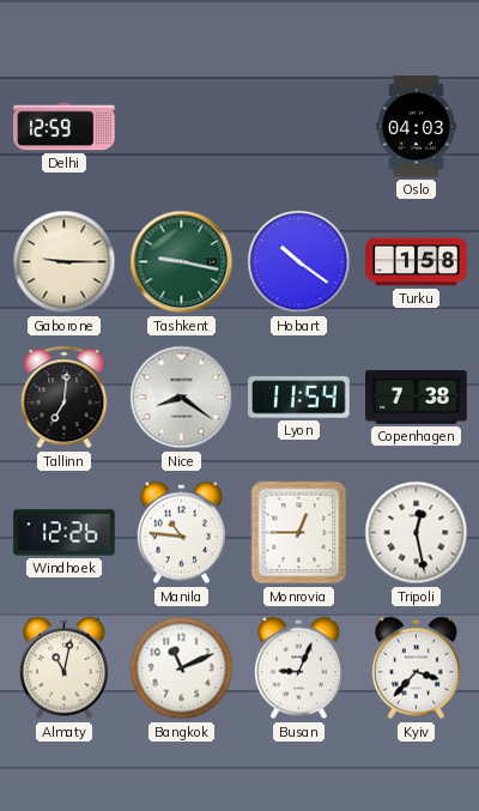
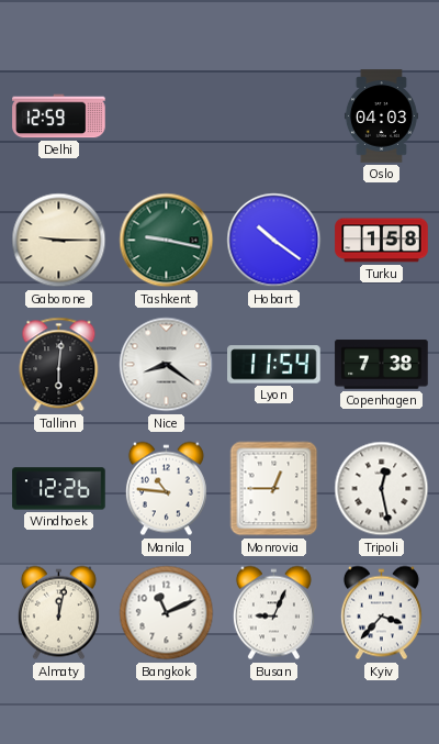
Tallinn: 7:01 -> 6:01
Almaty: 11:02 -> 12:02
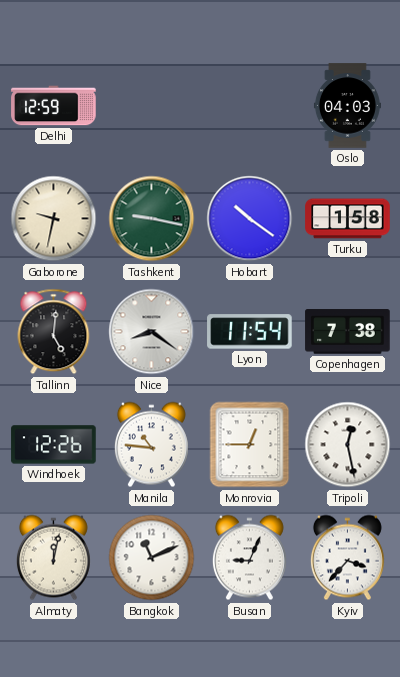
Gaborone: 9:15 -> 9:32
Tallinn: 6:01 -> 5:01
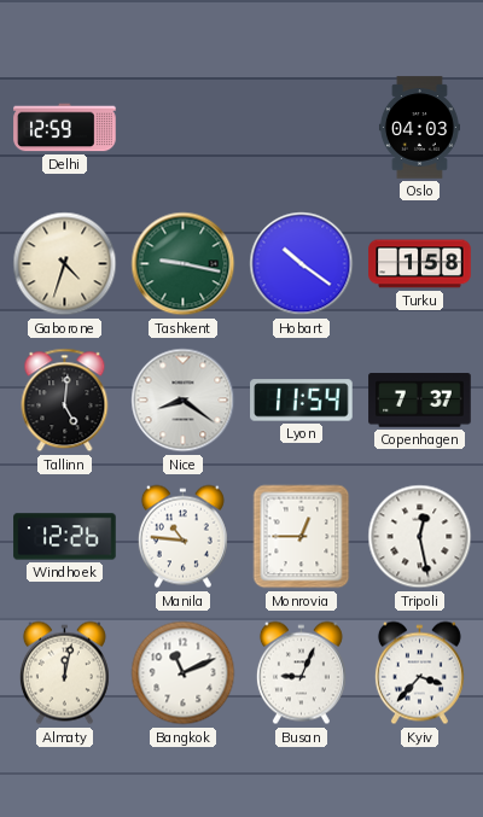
Gaborone: 9:32 -> 4:33
Copenhagen: 7:38 -> 7:37
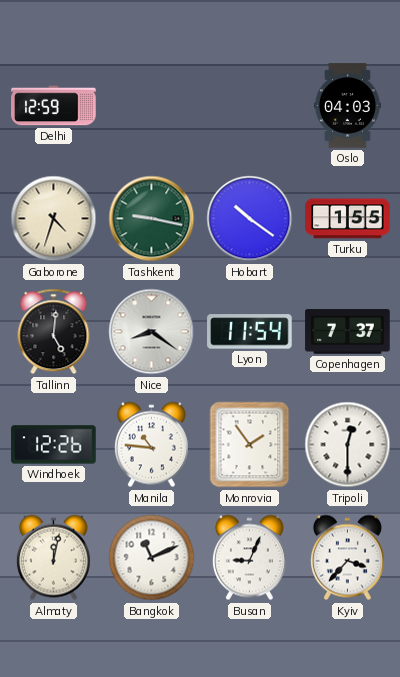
Turku: 1:58 -> 1:55
Monrovia: 12:45 -> 1:54
Tripoli: 12:28 -> 12:30
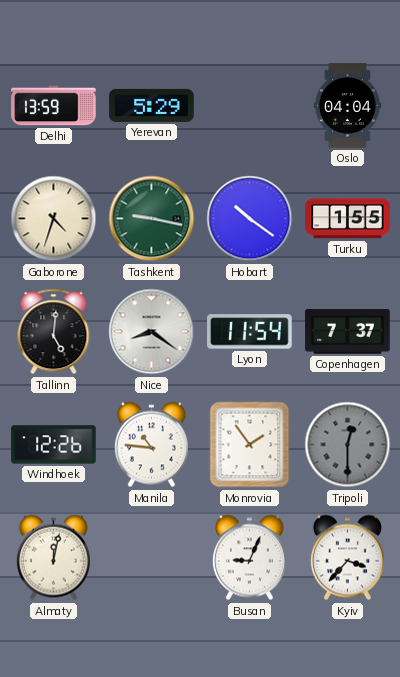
Delhi: 12:59 -> 13:59
Yerevan: none -> 5:29
Oslo: 04:03 -> 04:04
Tripoli dial: white -> grey
Bangkok: 11:11 -> none
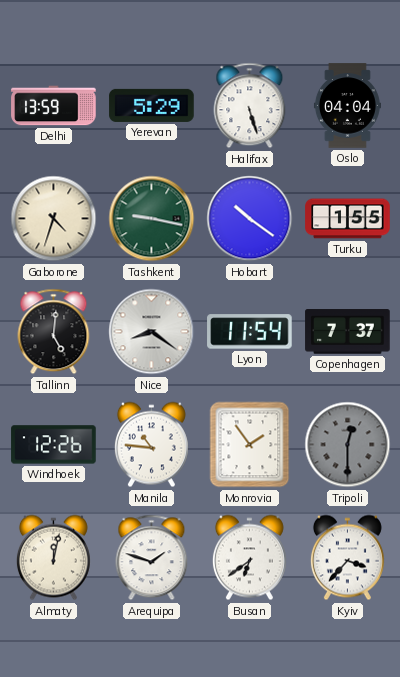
Halifax: none -> 5:27
Arequipa: none -> 1:48
Busan: 9:04 -> 6:39
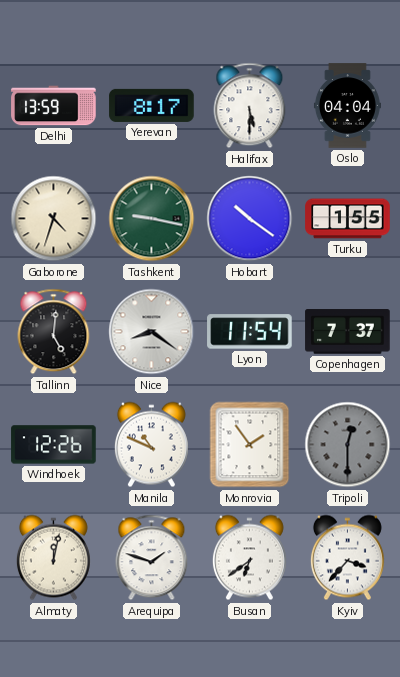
Yerevan: 5:29 -> 8:17
Halifax: 5:27 -> 5:30
Manila: 10:46 -> 10:49
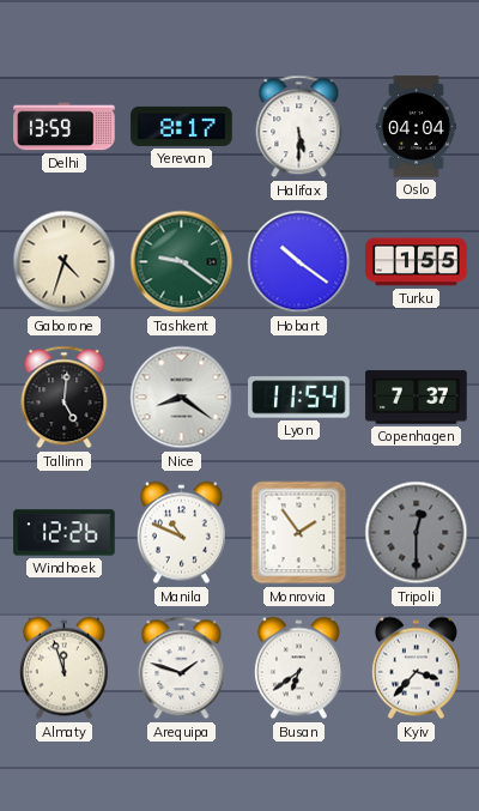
Tashkent: 9:17 -> 9:21
Almaty: 12:02 -> 11:57
